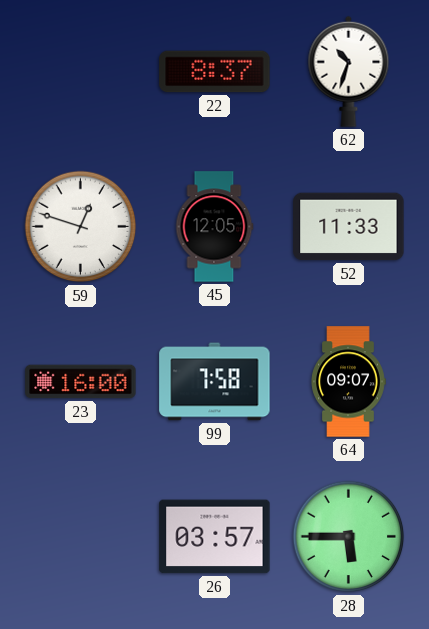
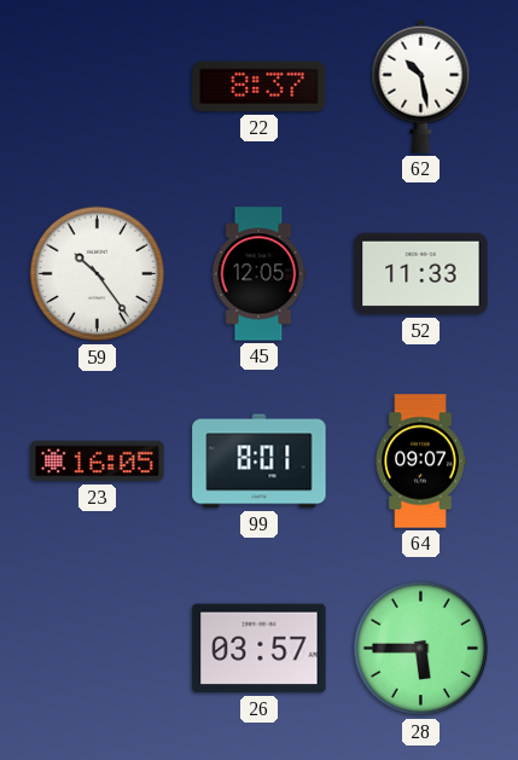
62: 10:33 -> 10:28
59: 12:48 -> 10:24
23: 16:00 -> 16:05
99: 7:58 -> 8:01
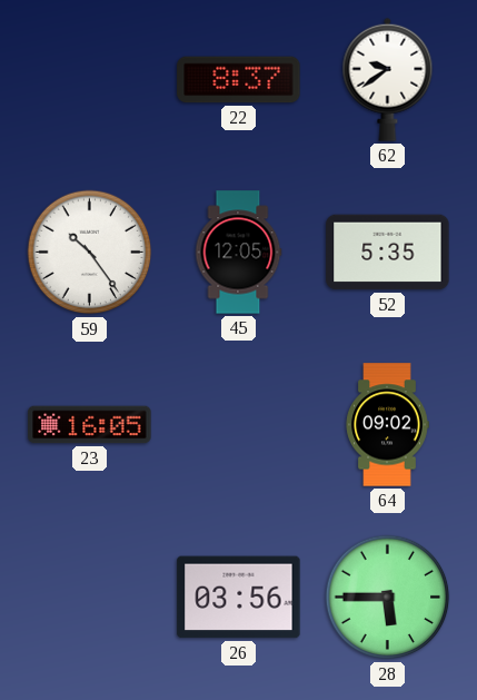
62: 10:28 -> 9:39
52: 11:33 -> 5:35
99: 8:01 -> none
64: 09:07 -> 09:02
26: 03:57 -> 03:56
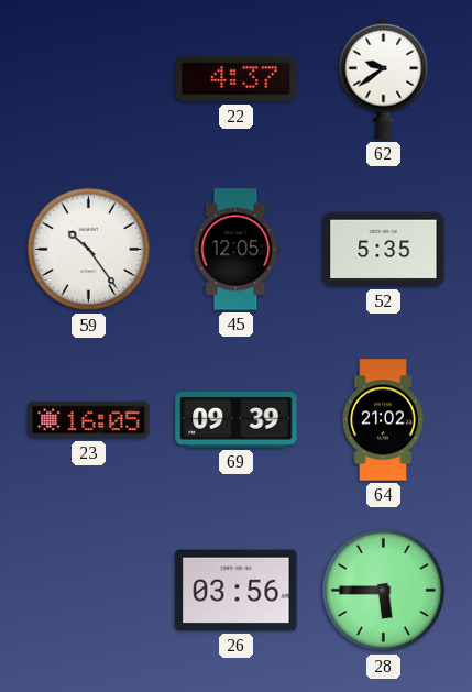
22: 8:37 -> 4:37
69: none -> 09:39
64: 09:02 -> 21:02
